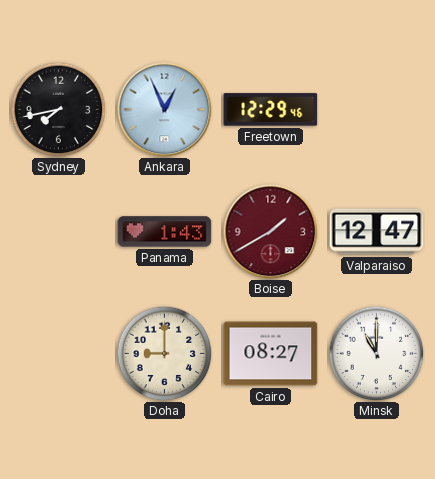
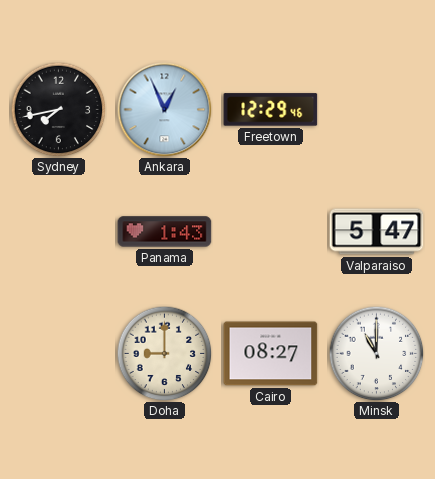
Boise: 1:40 -> none
Valparaiso: 12:47 -> 5:47
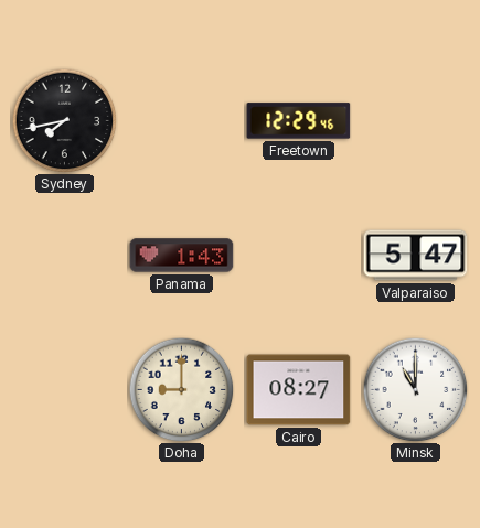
Ankara: 12:56 -> none
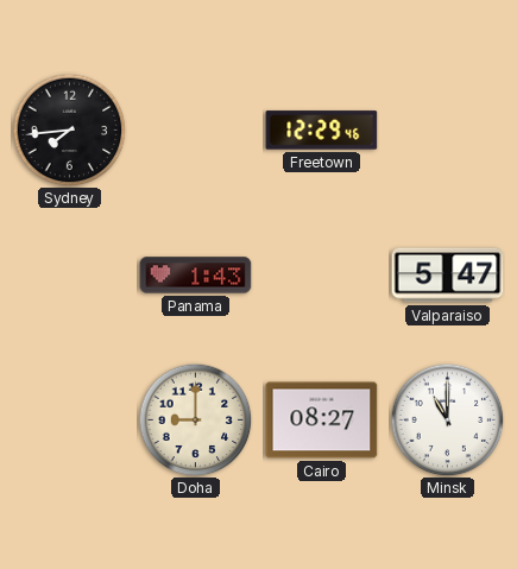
Sydney: 7:43 -> 7:44
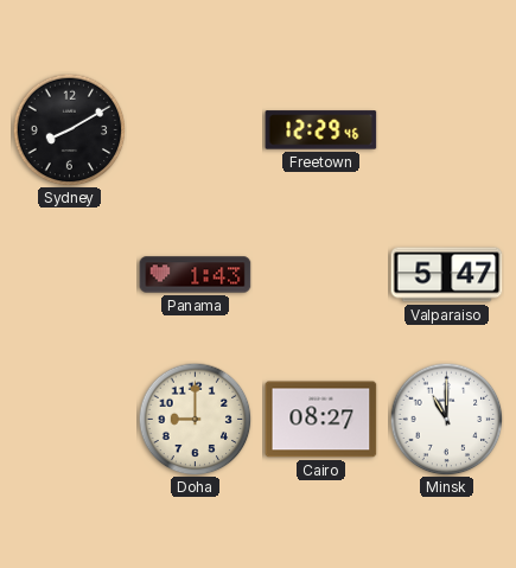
Sydney: 7:44 -> 8:10
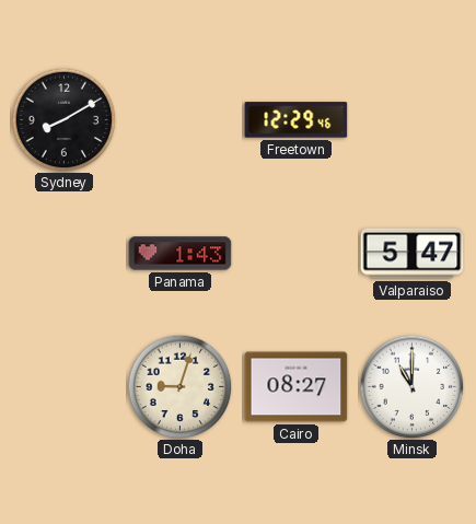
Doha: 9:00 -> 9:03
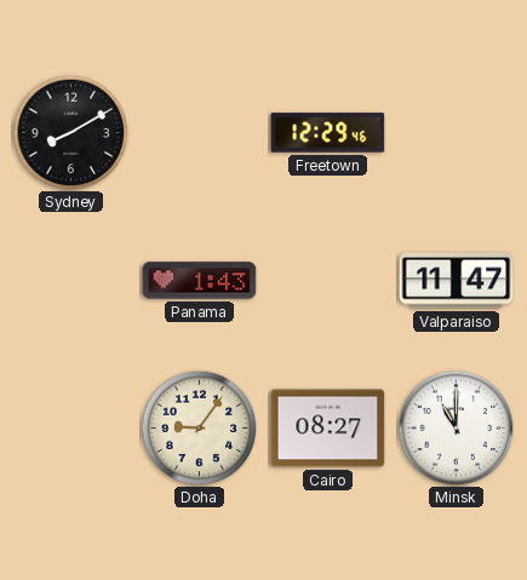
Valparaiso: 5:47 -> 11:47
Doha: 9:03 -> 9:06
